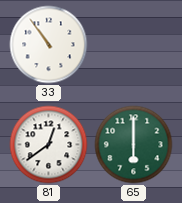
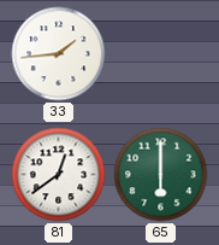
33: 10:54 -> 1:44
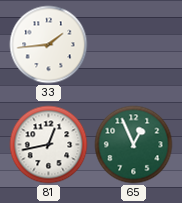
81: 12:39 -> 12:43
65: 6:00 -> 12:56
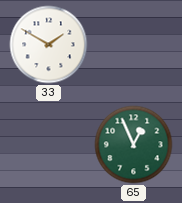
33: 1:44 -> 1:50
81: 12:43 -> none
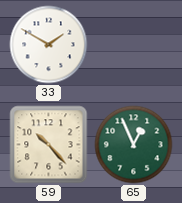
59: none -> 10:23
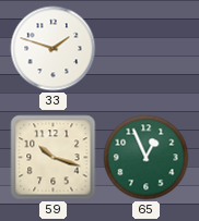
33: 1:50 -> 1:48
59: 10:23 -> 10:18
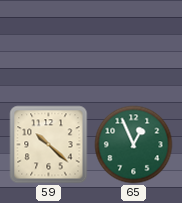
33: 1:48 -> none
59: 10:18 -> 10:22
